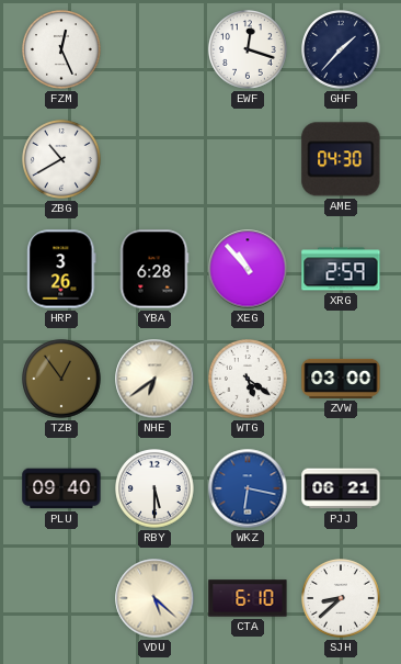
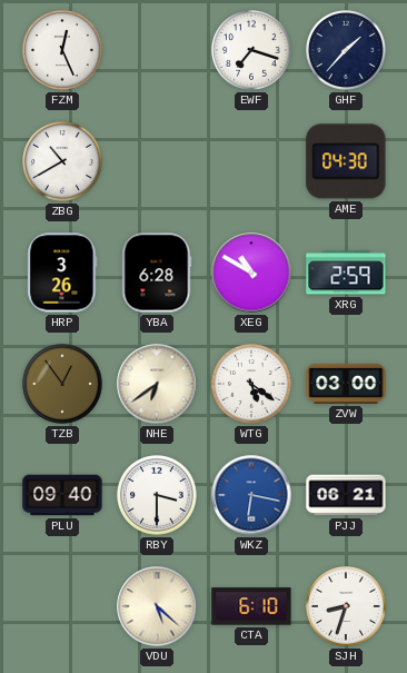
EWF: 12:18 -> 7:18
XEG: 10:53 -> 10:50
RBY: 5:30 -> 3:30
SJH: 8:38 -> 8:33
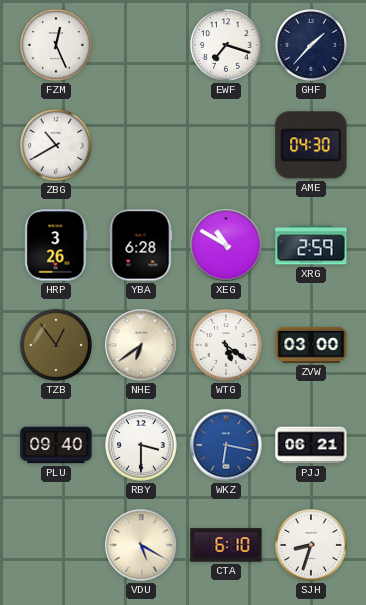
VDU: 5:22 -> 5:20
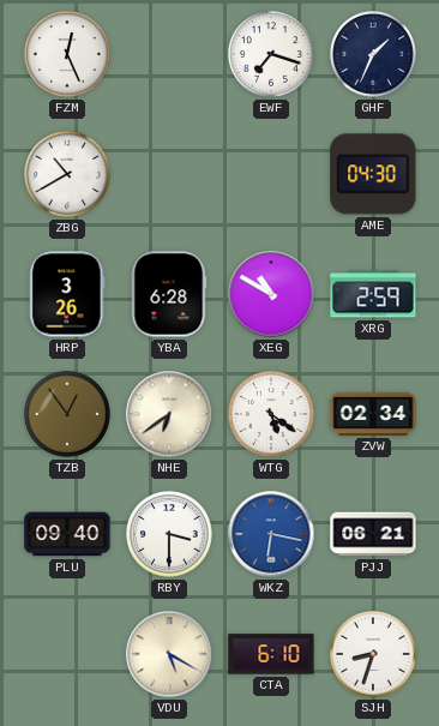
GHF: 1:37 -> 1:34
ZVW: 03:00 -> 02:34
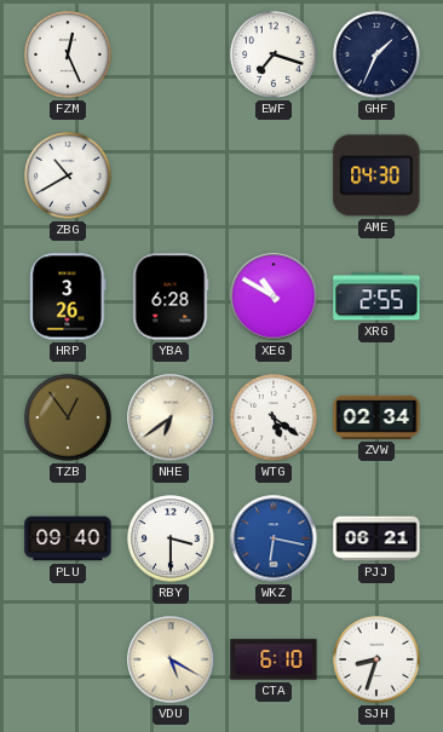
XRG: 2:59 -> 2:55
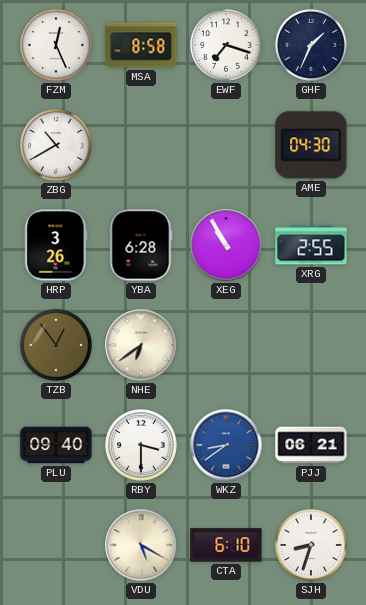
MSA: none -> 8:58
XEG: 10:50 -> 10:55
WTG: 5:21 -> none
ZVW: 02:34 -> none
WKZ: 6:17 -> 8:39
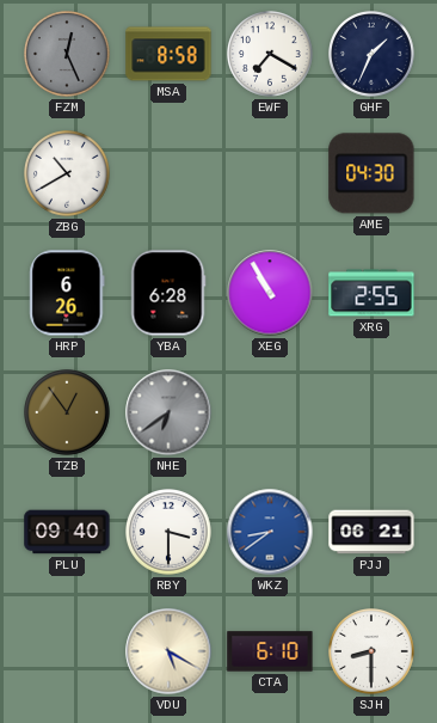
FZM dial: white -> grey
EWF: 7:18 -> 7:20
HRP: 3:26 -> 6:26
NHE dial: cream -> grey
SJH: 8:33 -> 8:30
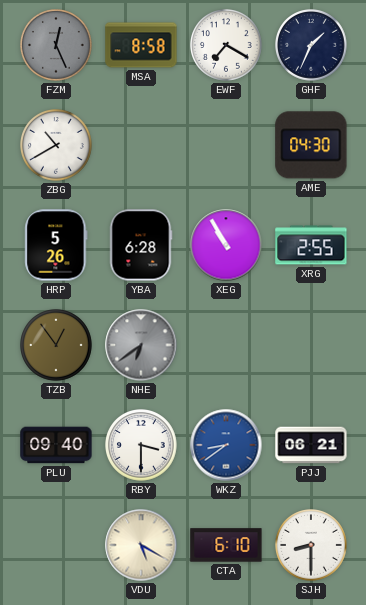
HRP: 6:26 -> 5:26
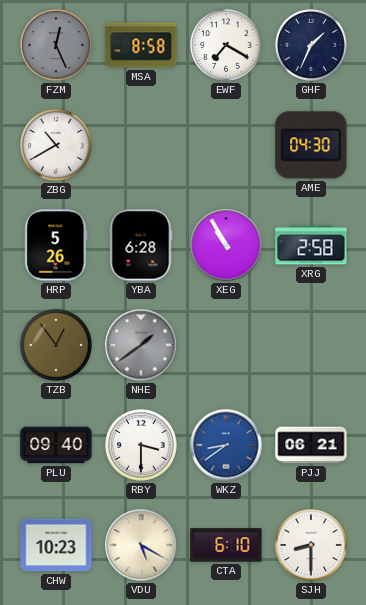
XRG: 2:55 -> 2:58
NHE: 6:39 -> 1:39
CHW: none -> 10:23
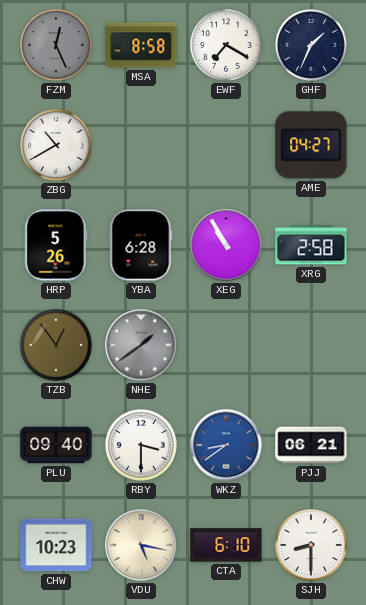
AME: 04:30 -> 04:27
VDU: 5:20 -> 5:17
